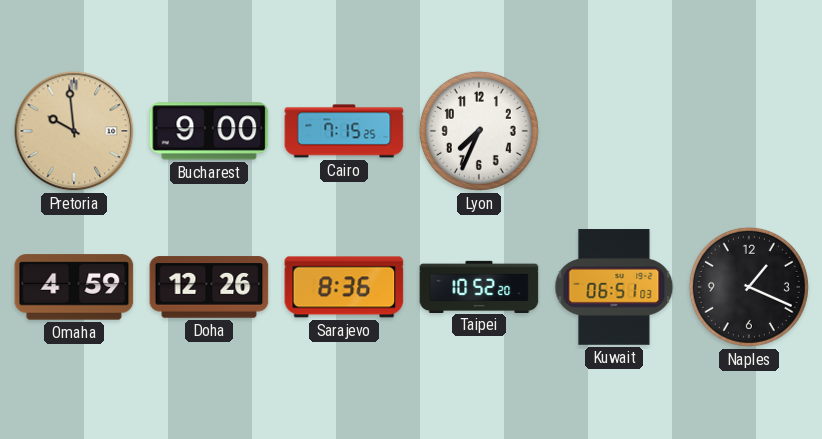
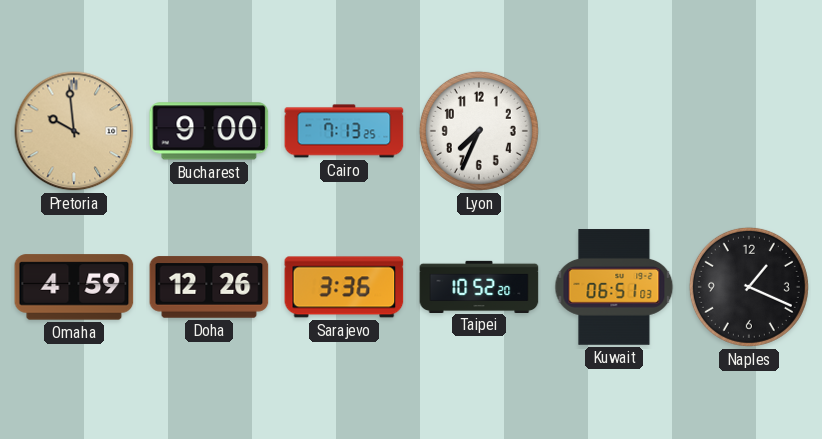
Cairo: 7:15 -> 7:13
Sarajevo: 8:36 -> 3:36
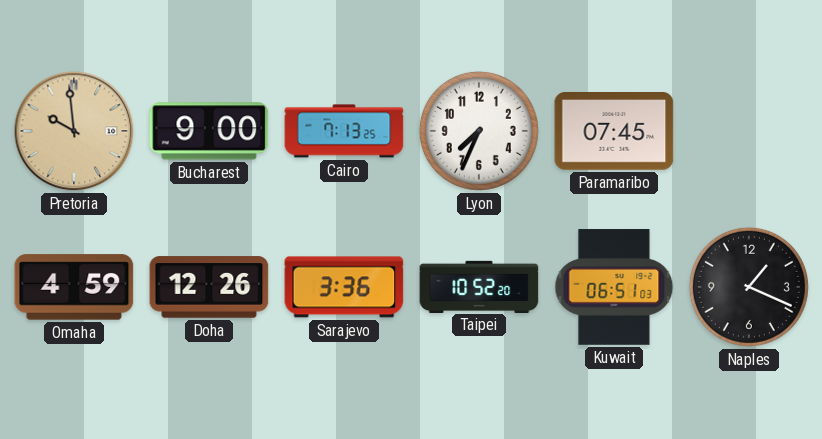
Paramaribo: none -> 07:45
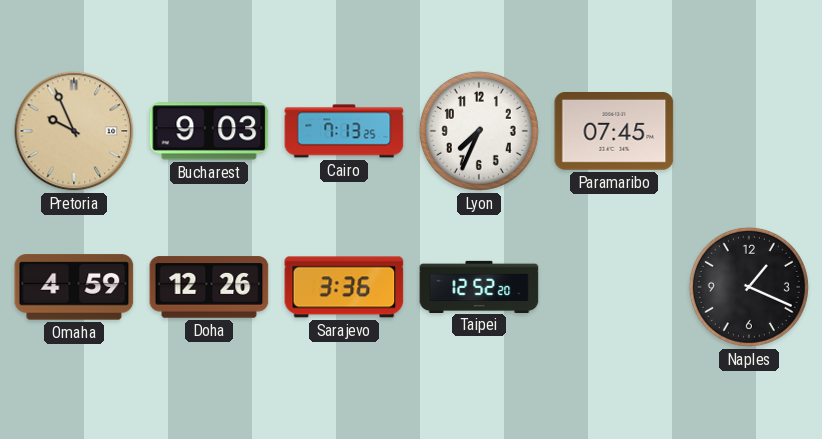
Pretoria: 9:59 -> 9:56
Bucharest: 9:00 -> 9:03
Taipei: 10:52 -> 12:52
Kuwait: 06:51 -> none
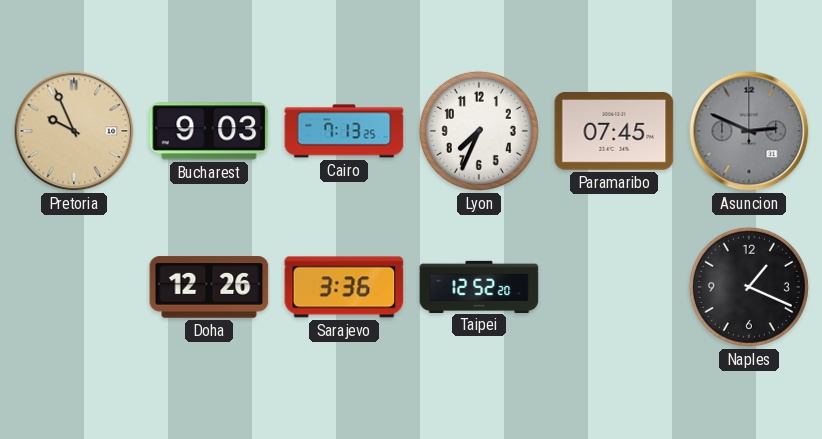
Asuncion: none -> 2:49
Omaha: 4:59 -> none
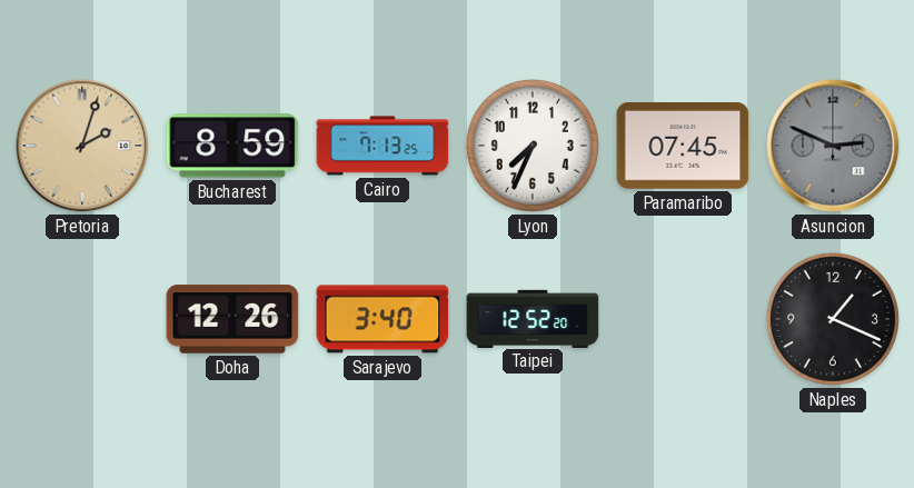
Pretoria: 9:56 -> 2:03
Bucharest: 9:03 -> 8:59
Sarajevo: 3:36 -> 3:40
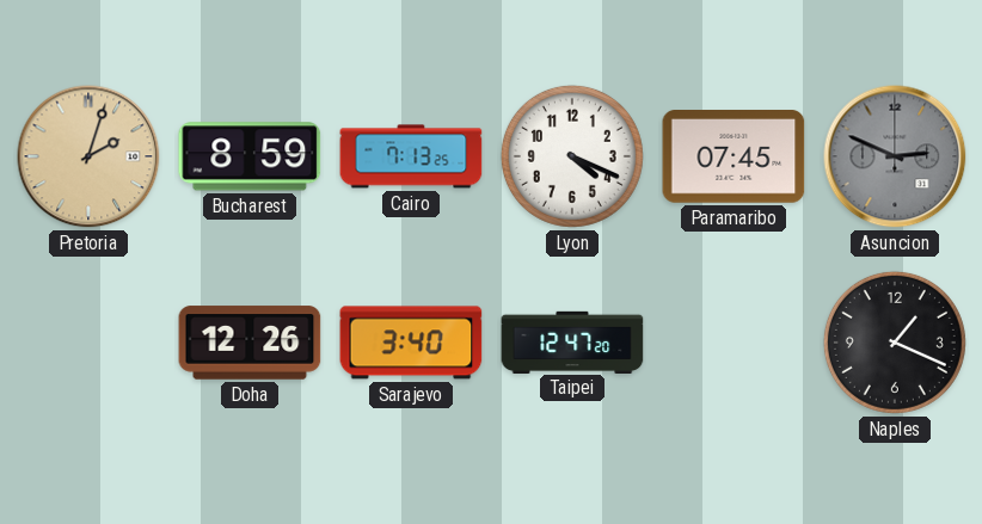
Lyon: 7:34 -> 4:19
Taipei: 12:52 -> 12:47
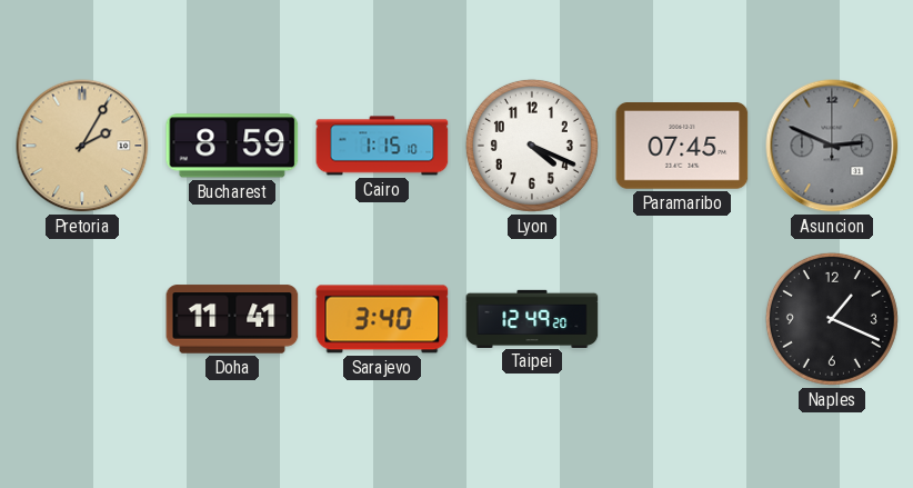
Pretoria: 2:03 -> 2:05
Cairo: 7:13 -> 1:15
Doha: 12:26 -> 11:41
Taipei: 12:47 -> 12:49
